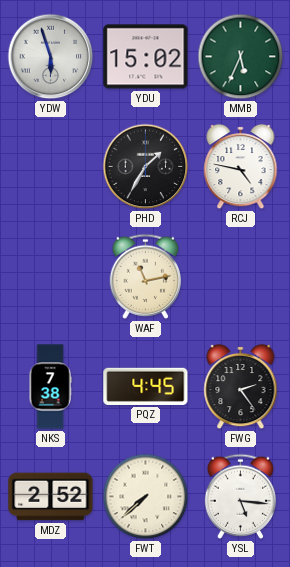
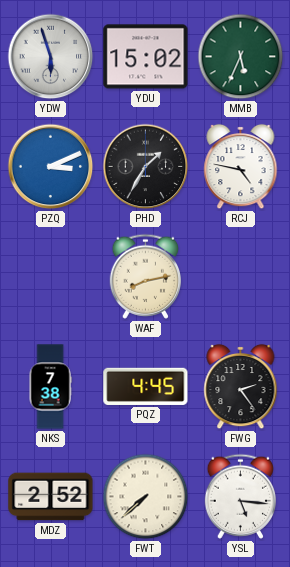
PZQ: none -> 3:11
WAF: 11:13 -> 8:13
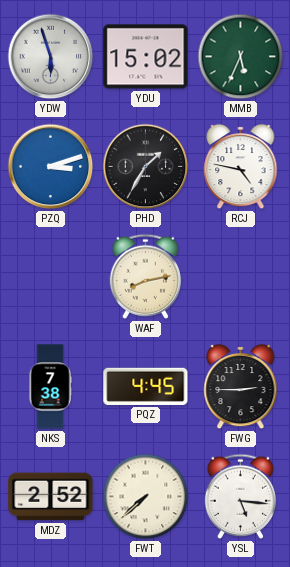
PZQ: 3:11 -> 3:12
FWG: 2:24 -> 2:45
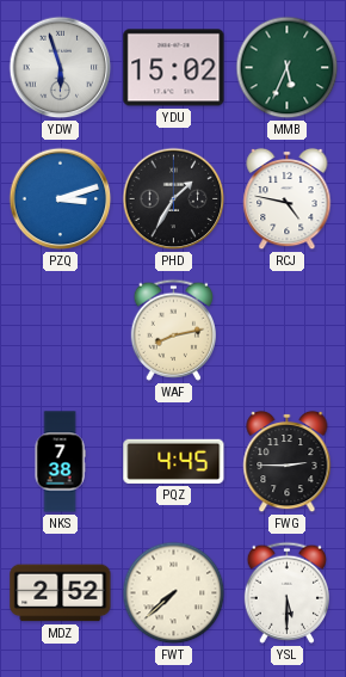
YSL: 5:16 -> 5:30
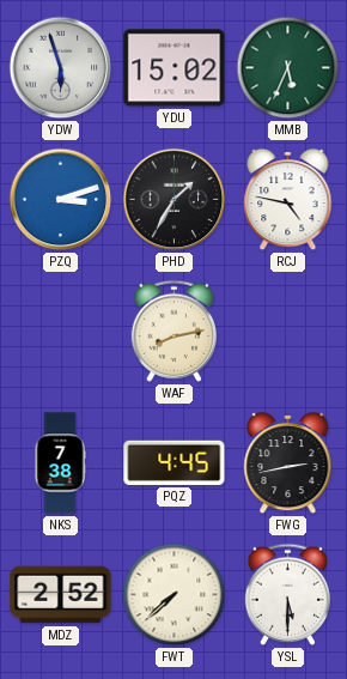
FWG: 2:45 -> 2:43
